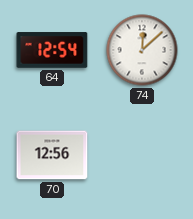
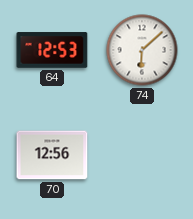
64: 12:54 -> 12:53
74: 12:08 -> 6:08
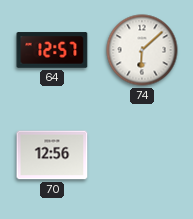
64: 12:53 -> 12:57
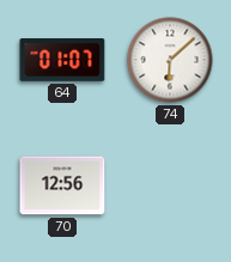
64: 12:57 -> 01:07
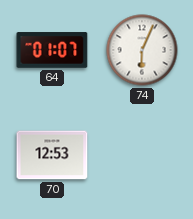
74: 6:08 -> 6:04
70: 12:56 -> 12:53
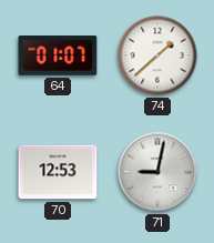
74: 6:04 -> 1:38
71: none -> 9:02
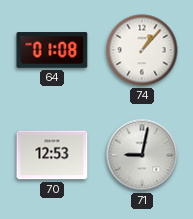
64: 01:07 -> 01:08
74: 1:38 -> 1:07
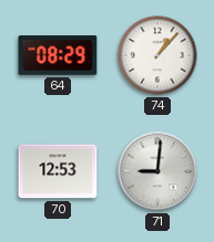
64: 01:08 -> 08:29
71: 9:02 -> 9:01
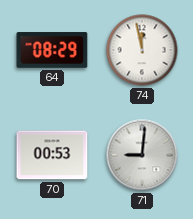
74: 1:07 -> 11:58
70: 12:53 -> 00:53
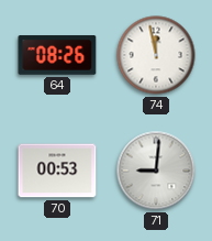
64: 08:29 -> 08:26
